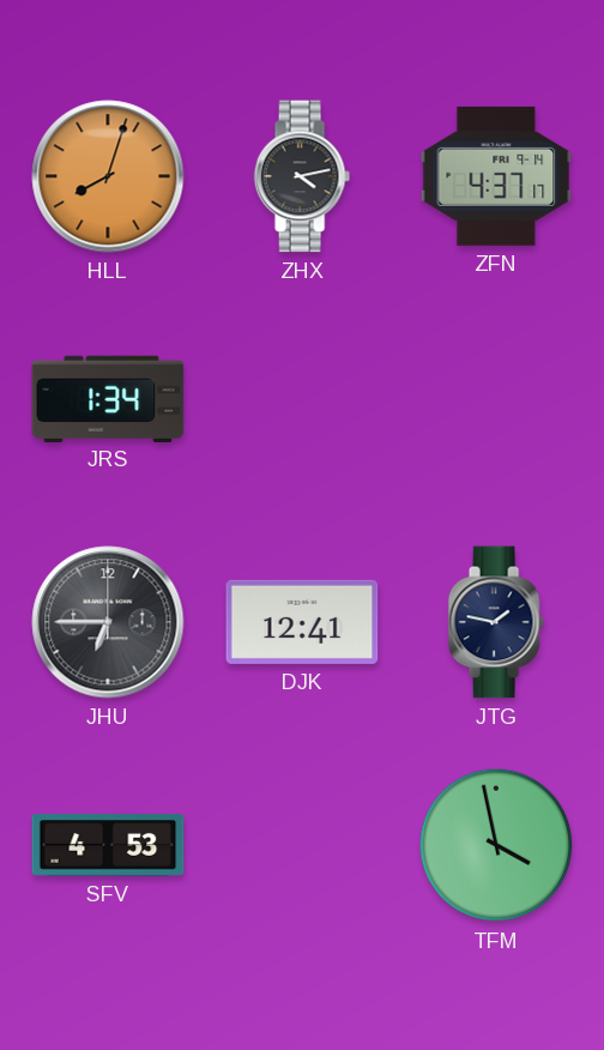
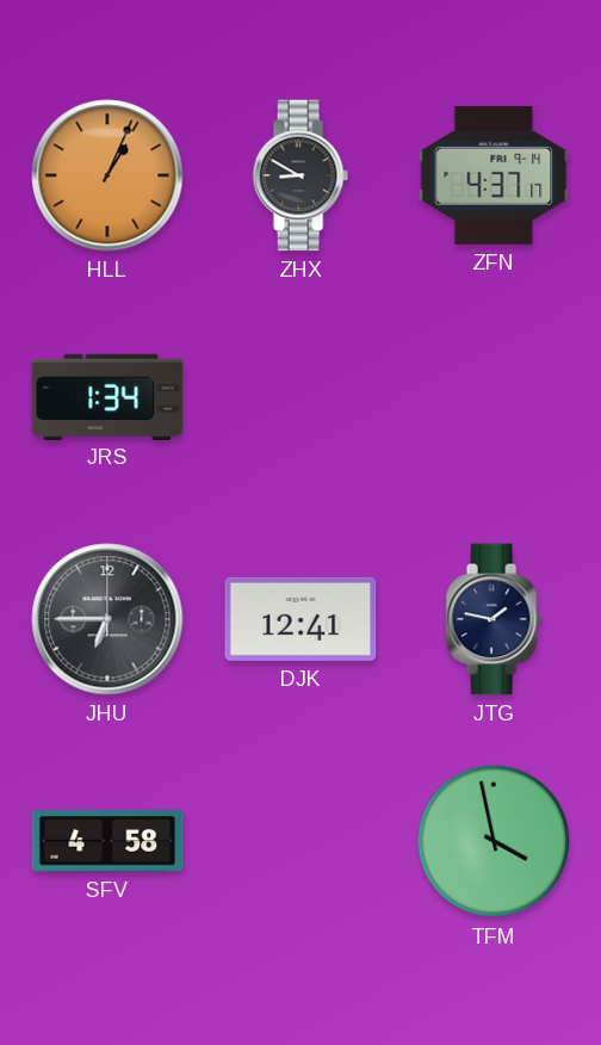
HLL: 8:03 -> 1:04
ZHX: 4:13 -> 8:50
SFV: 4:53 -> 4:58
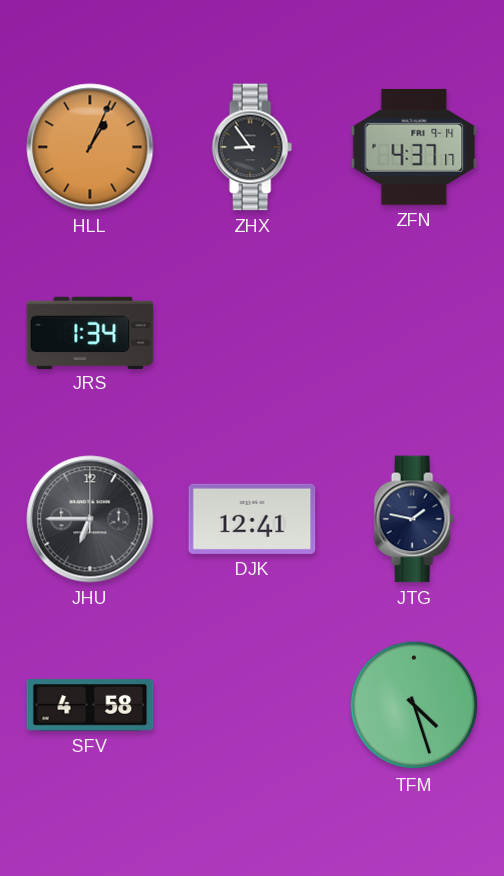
ZHX: 8:50 -> 8:54
TFM: 3:58 -> 4:27
